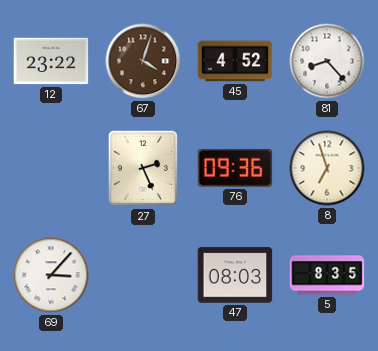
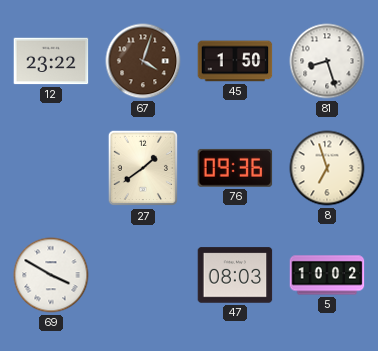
45: 4:52 -> 1:50
81: 8:23 -> 8:27
27: 2:26 -> 1:39
69: 3:07 -> 3:50
5: 8:35 -> 10:02
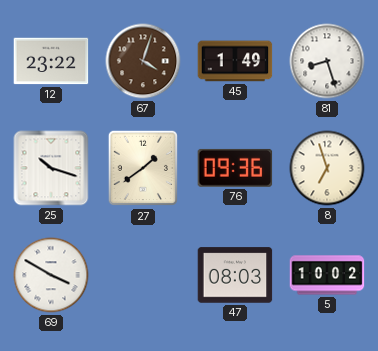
45: 1:50 -> 1:49
25: none -> 10:18
